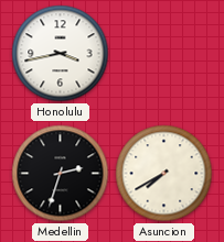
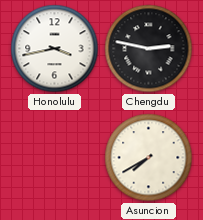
Chengdu: none -> 2:47
Medellin: 2:33 -> none
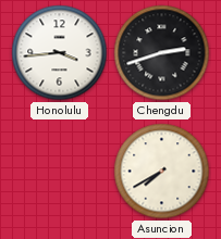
Honolulu: 3:43 -> 3:44
Chengdu: 2:47 -> 2:42
